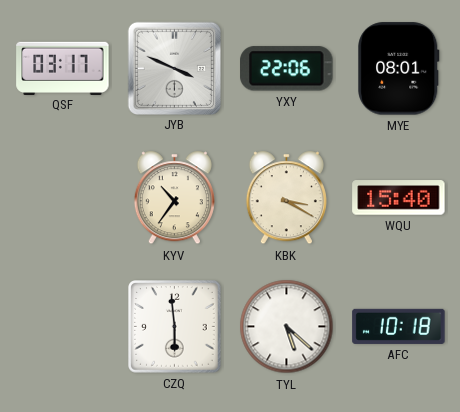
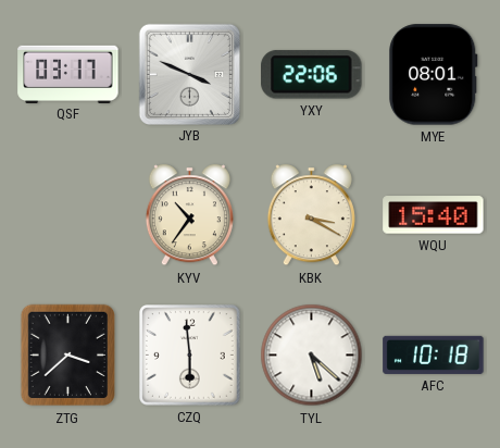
ZTG: none -> 3:38
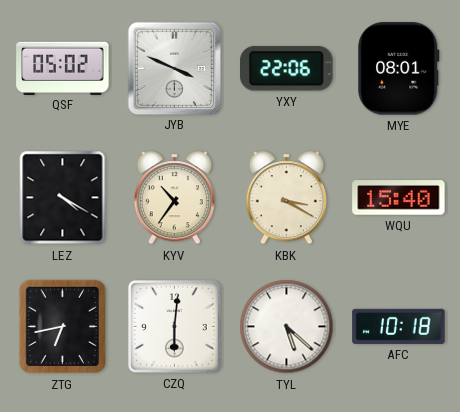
QSF: 03:17 -> 05:02
LEZ: none -> 4:20
ZTG: 3:38 -> 6:43
CZQ: 5:59 -> 6:01
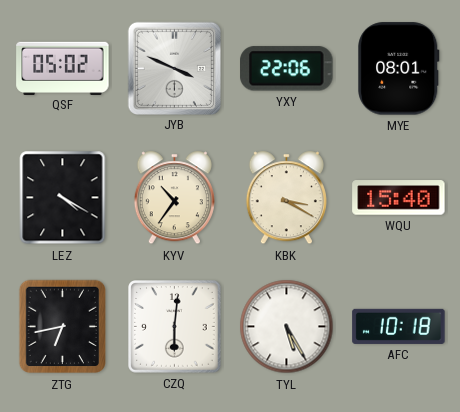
TYL: 5:22 -> 5:25
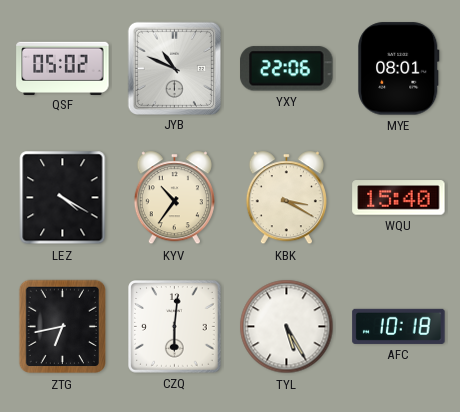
JYB: 3:49 -> 10:49
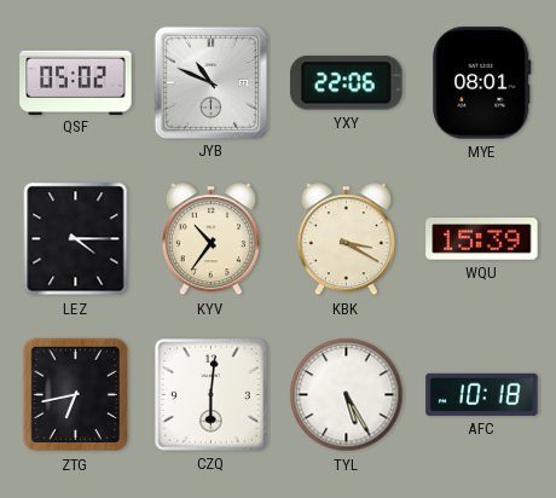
LEZ: 4:20 -> 4:15
WQU: 15:40 -> 15:39
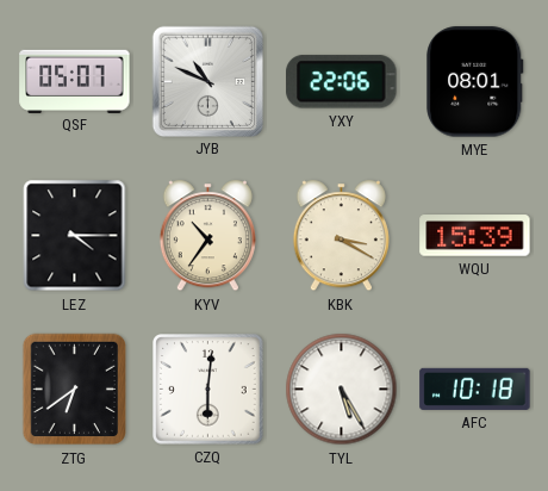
QSF: 05:02 -> 05:07
ZTG: 6:43 -> 6:39
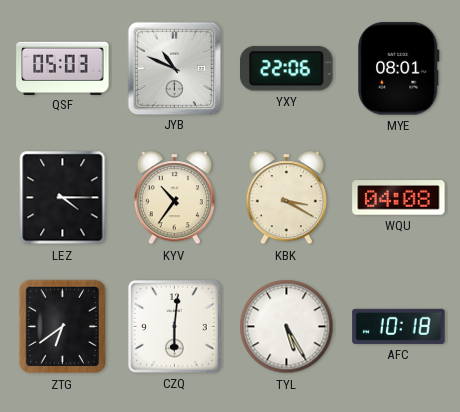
QSF: 05:07 -> 05:03
WQU: 15:39 -> 04:08
